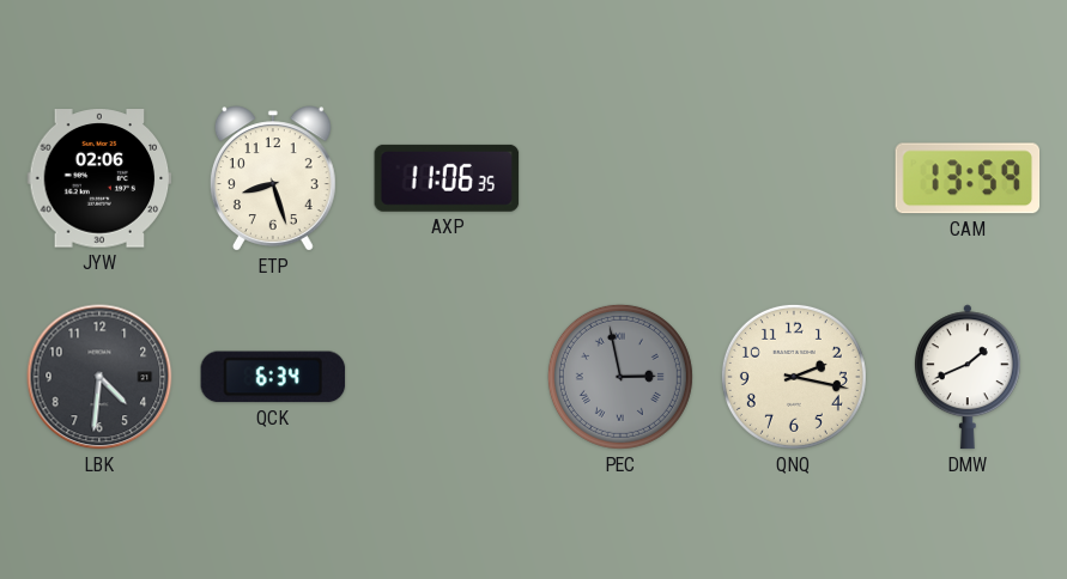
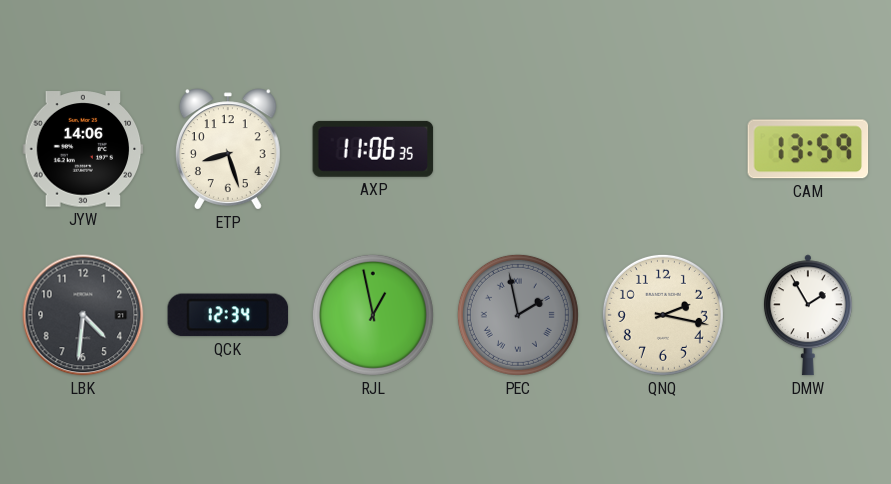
JYW: 02:06 -> 14:06
QCK: 6:34 -> 12:34
RJL: none -> 12:58
PEC: 2:58 -> 1:58
DMW: 1:41 -> 1:55
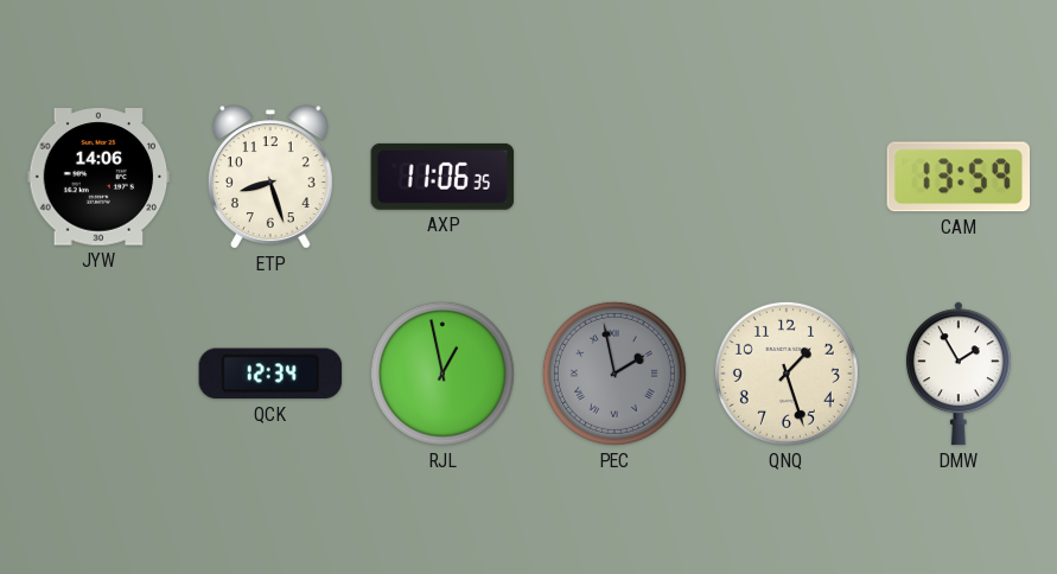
LBK: 4:31 -> none
QNQ: 2:17 -> 1:27
